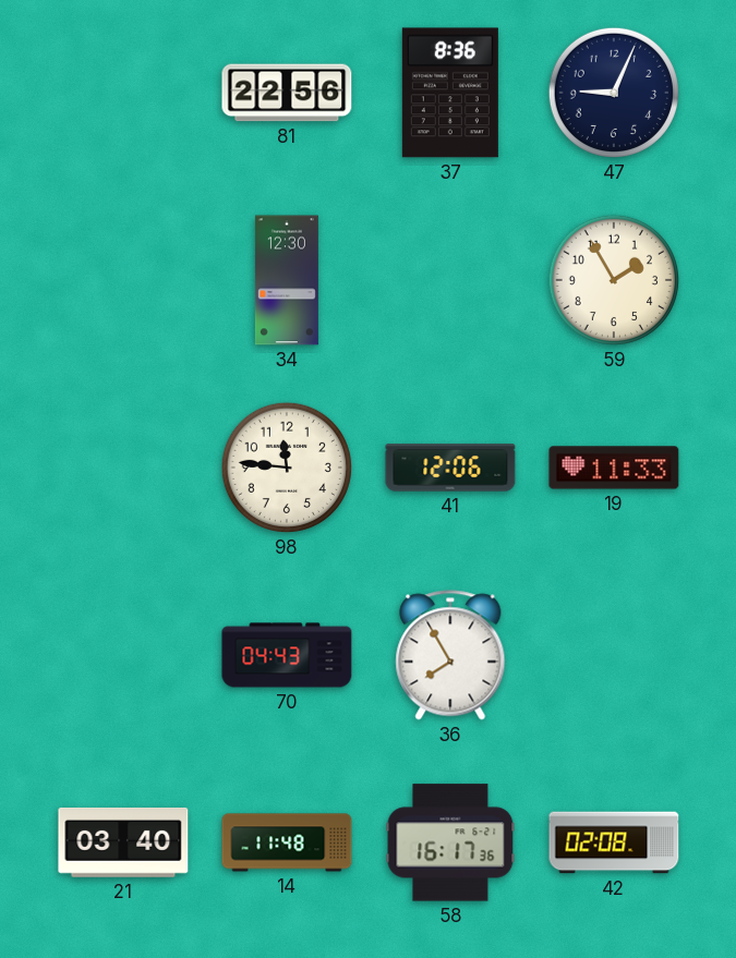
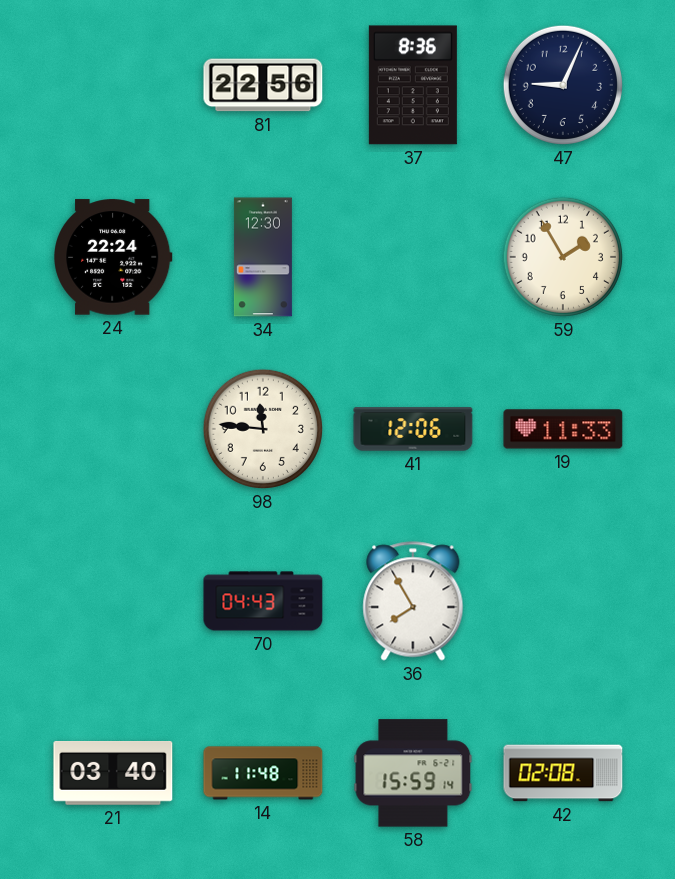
24: none -> 22:24
58: 16:17 -> 15:59
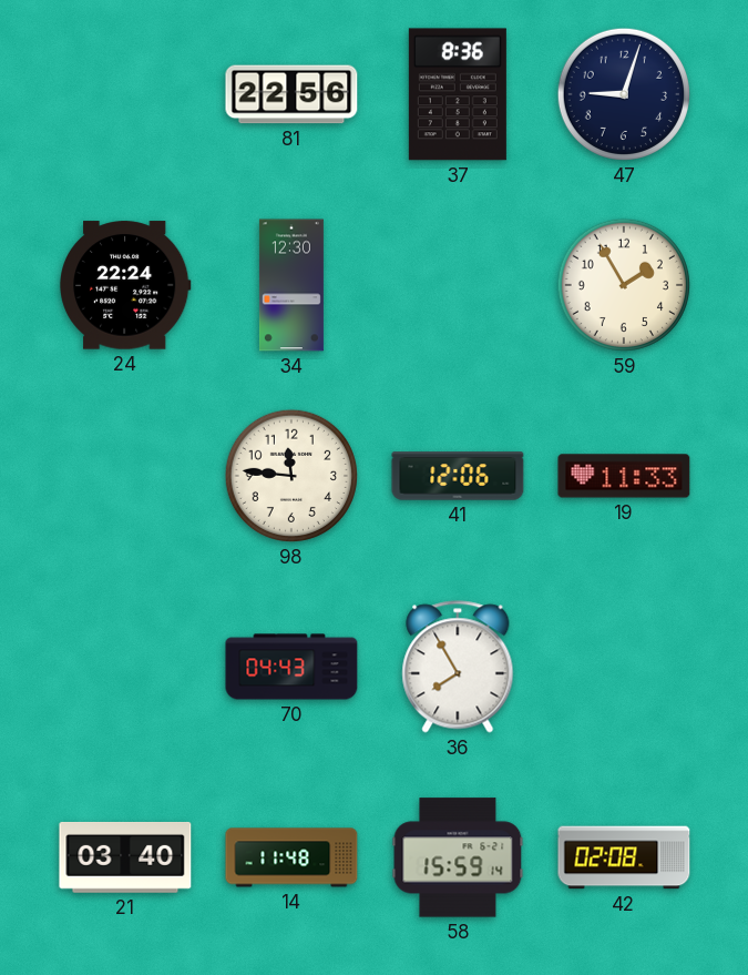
47: 9:04 -> 9:03
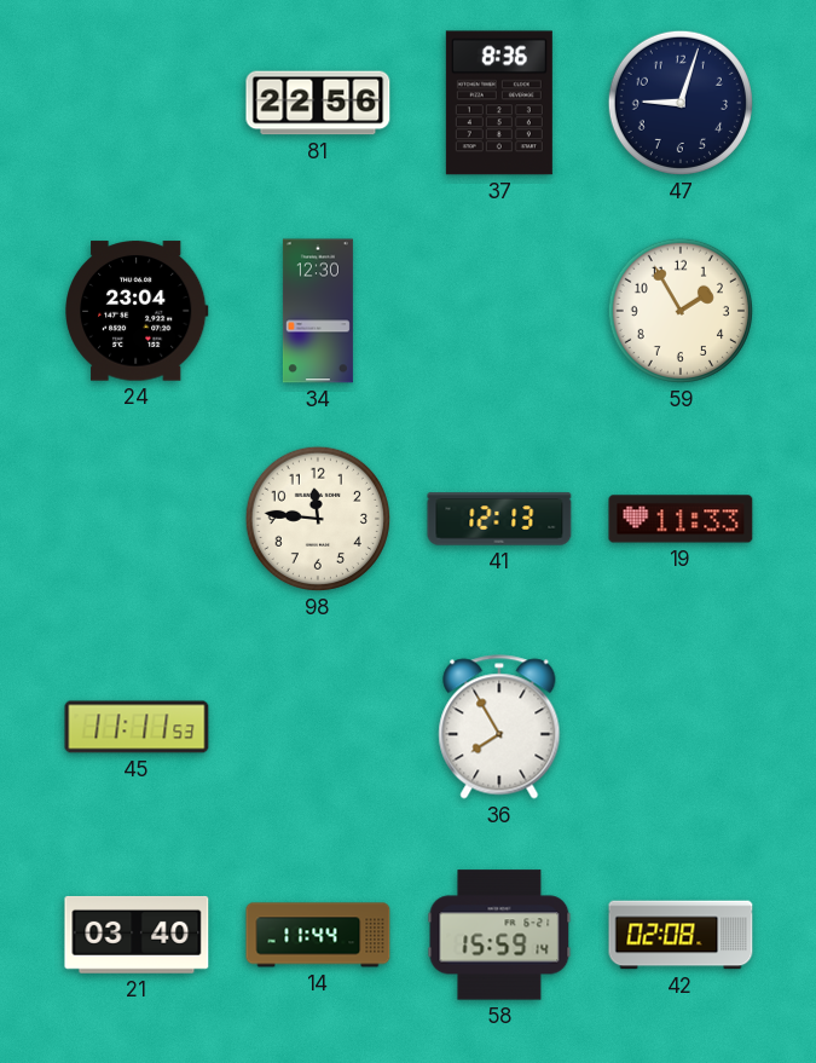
24: 22:24 -> 23:04
41: 12:06 -> 12:13
45: none -> 11:11
70: 04:43 -> none
14: 11:48 -> 11:44
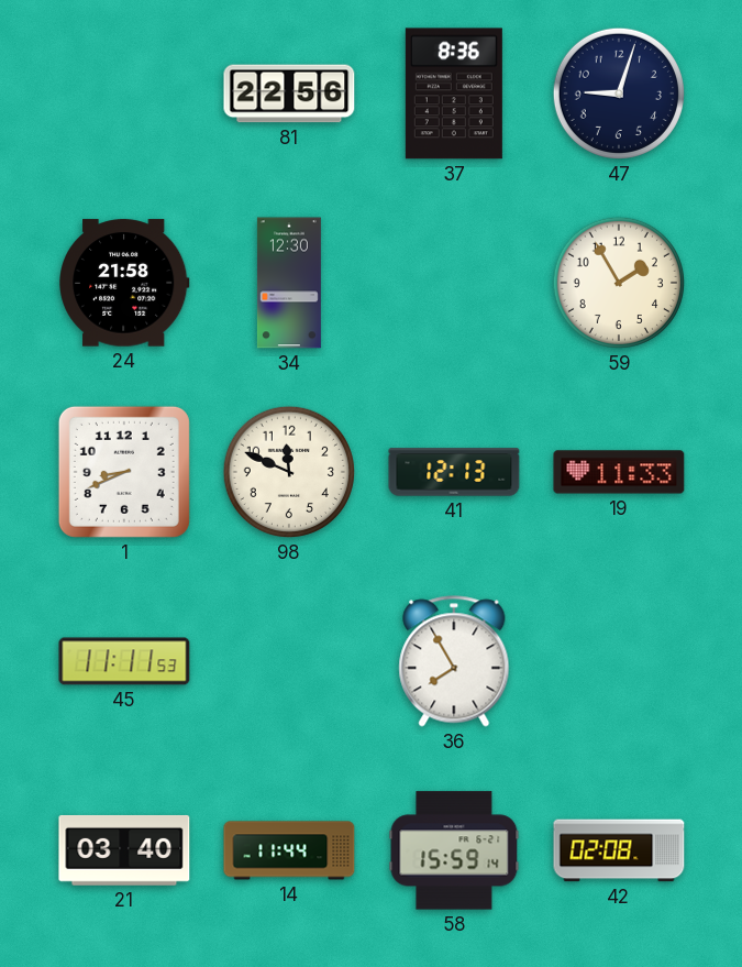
24: 23:04 -> 21:58
1: none -> 8:41
98: 11:46 -> 11:49
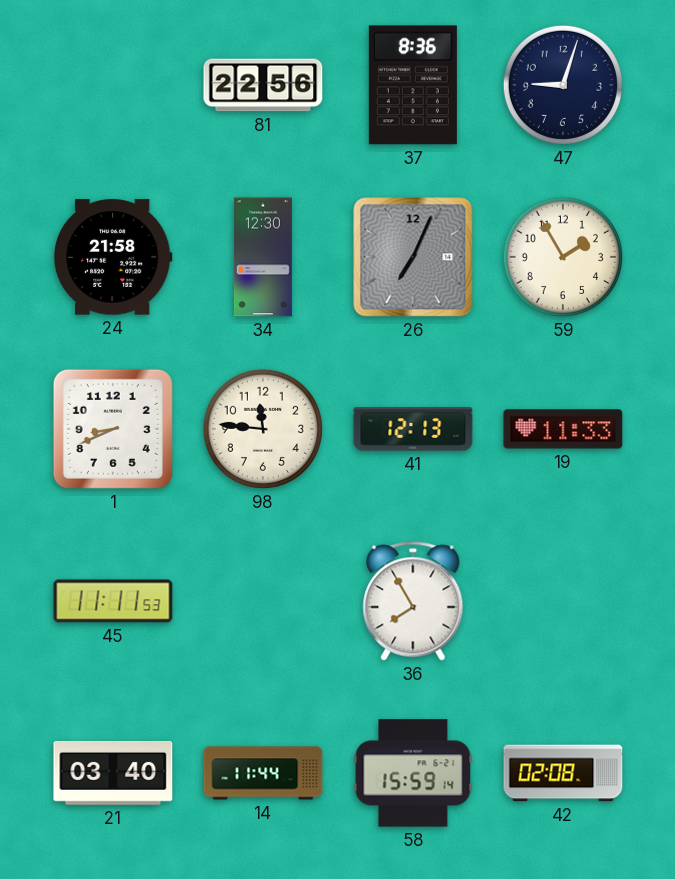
26: none -> 7:04
98: 11:49 -> 11:46
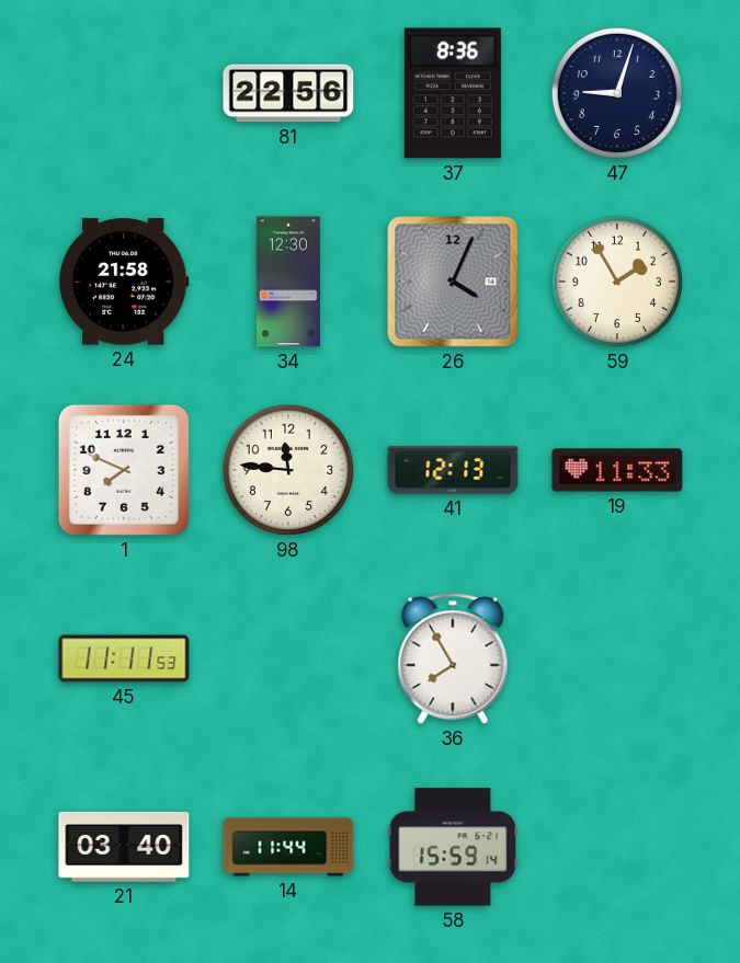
26: 7:04 -> 4:04
1: 8:41 -> 7:49
42: 02:08 -> none
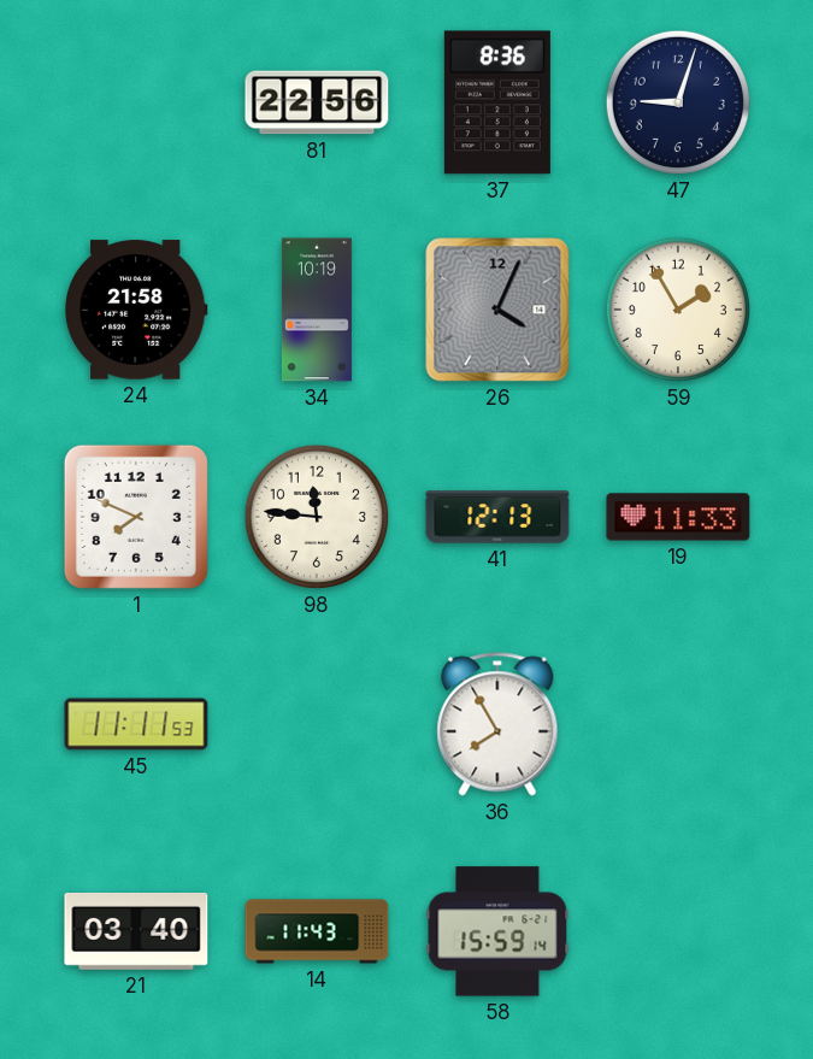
34: 12:30 -> 10:19
14: 11:44 -> 11:43
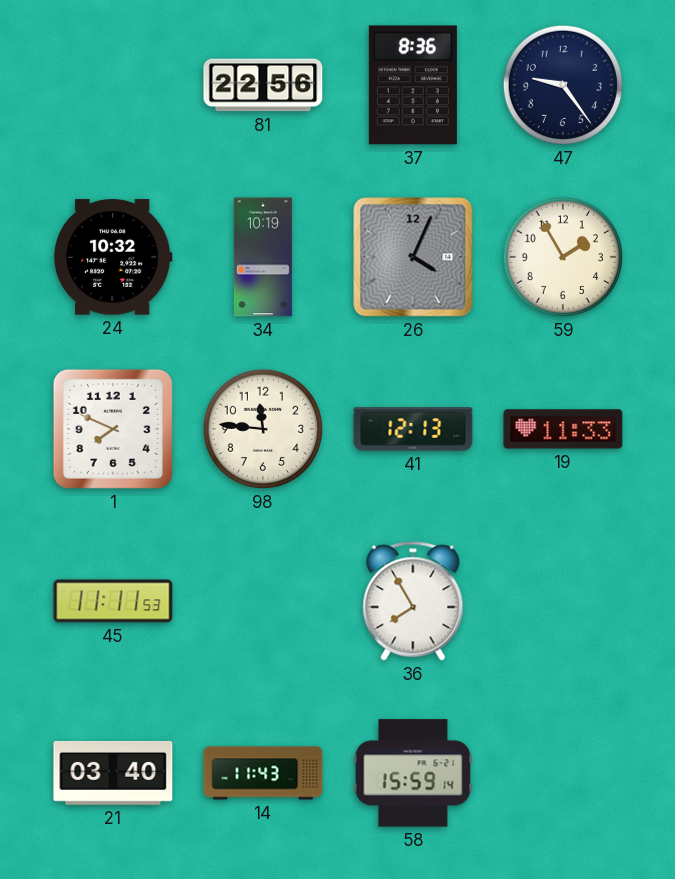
47: 9:03 -> 9:24
24: 21:58 -> 10:32
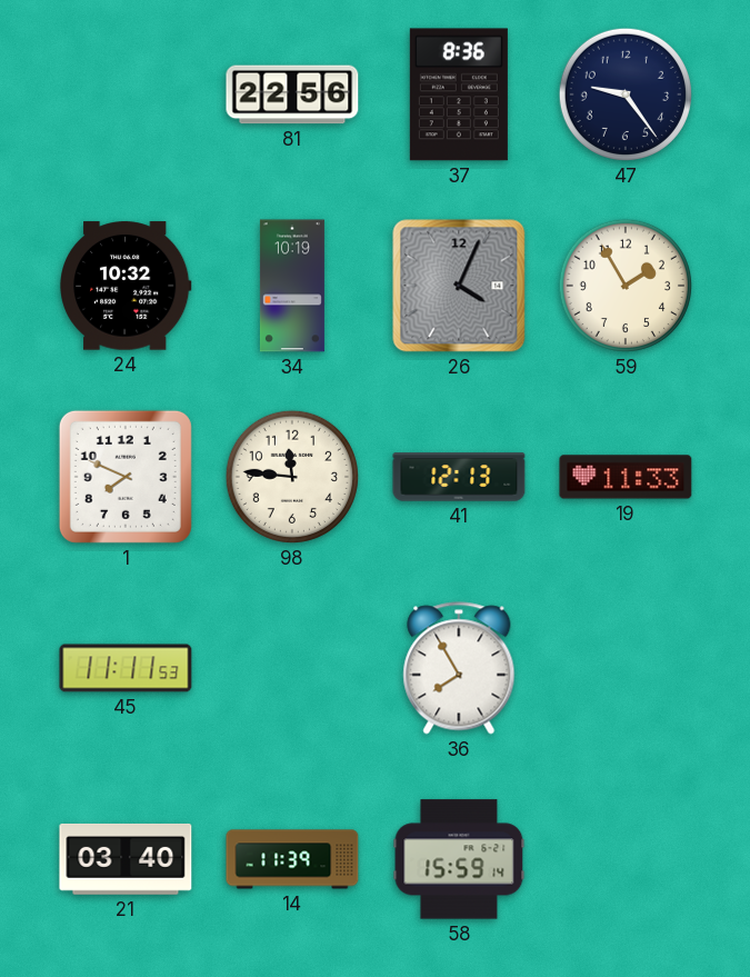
14: 11:43 -> 11:39
